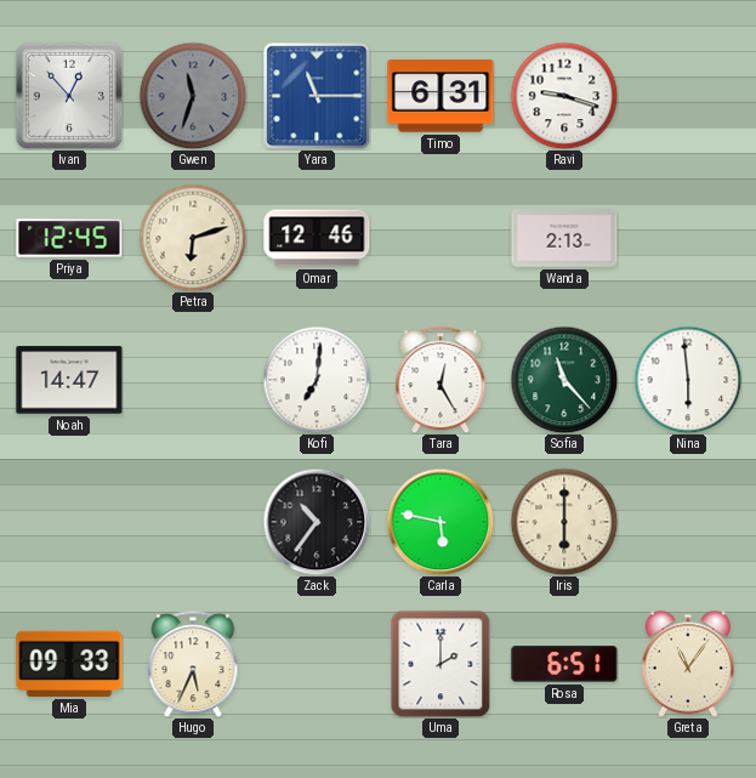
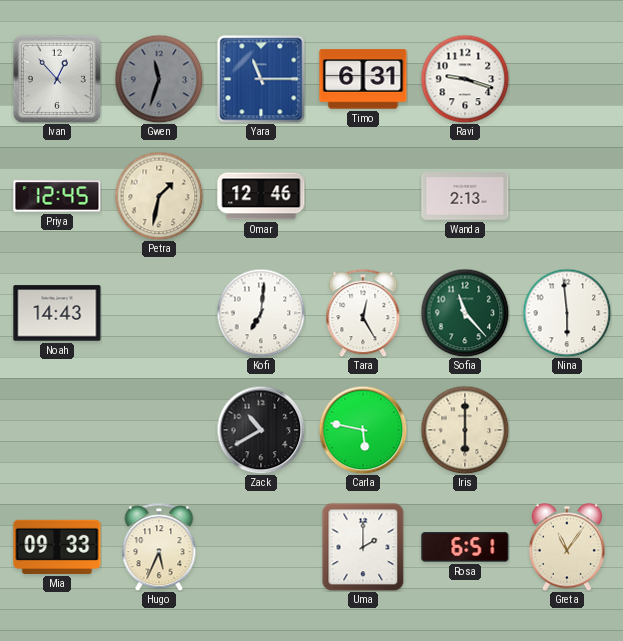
Petra: 6:12 -> 1:32
Noah: 14:47 -> 14:43
Zack: 10:36 -> 10:40
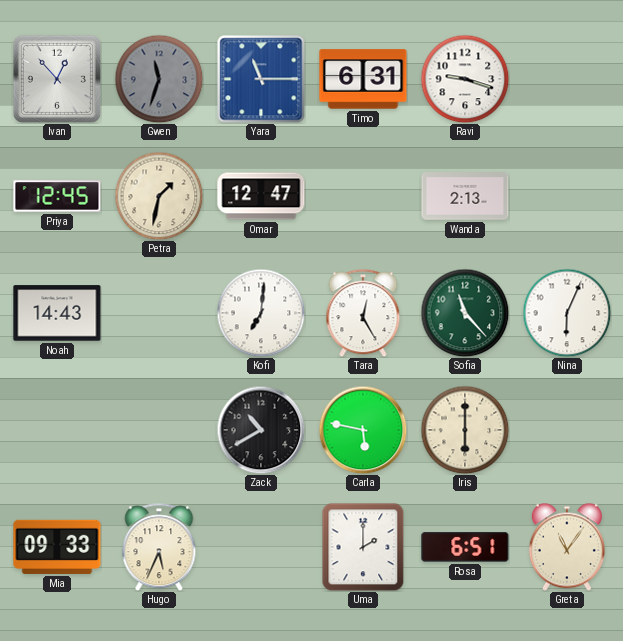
Omar: 12:46 -> 12:47
Nina: 5:59 -> 6:04
